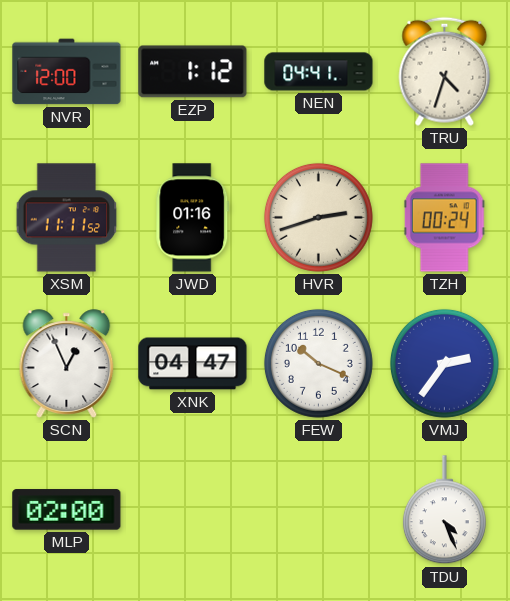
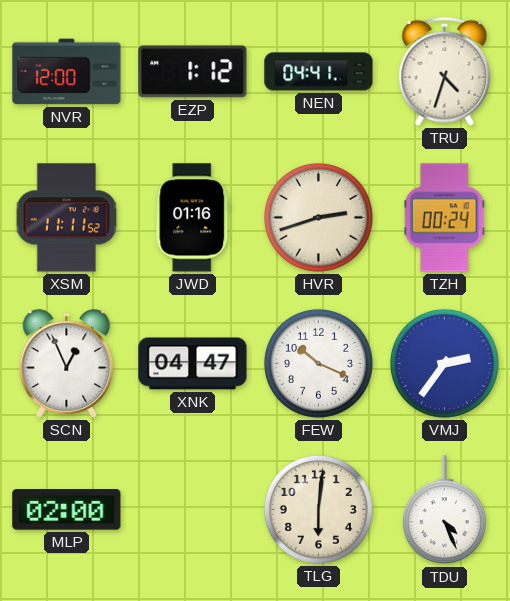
TLG: none -> 6:01
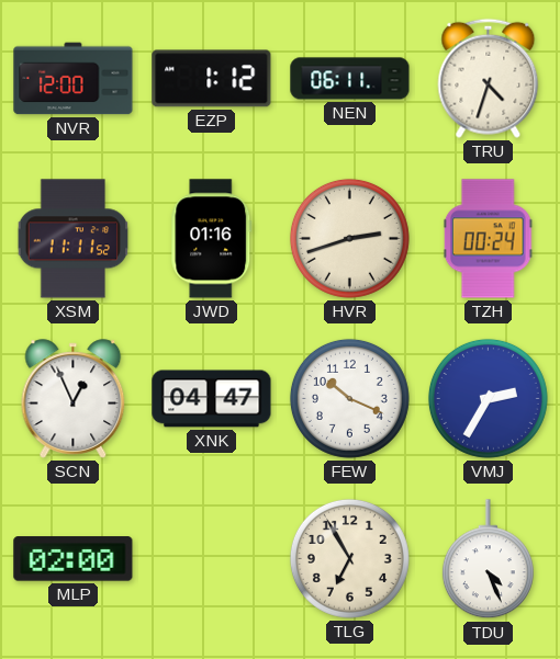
NEN: 04:41 -> 06:11
VMJ: 2:36 -> 2:35
TLG: 6:01 -> 6:55
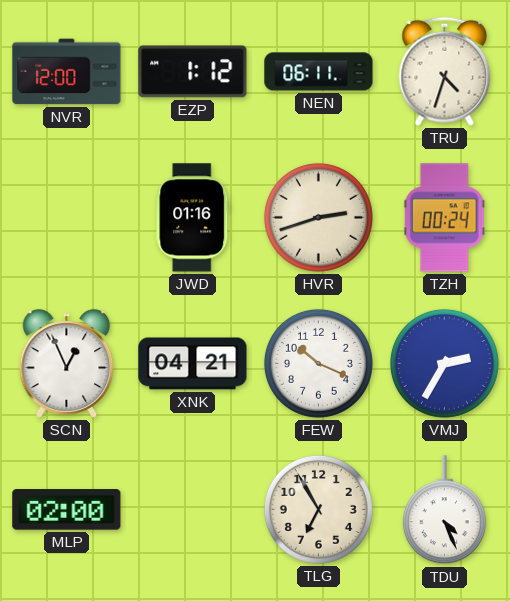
XSM: 11:11 -> none
XNK: 04:47 -> 04:21
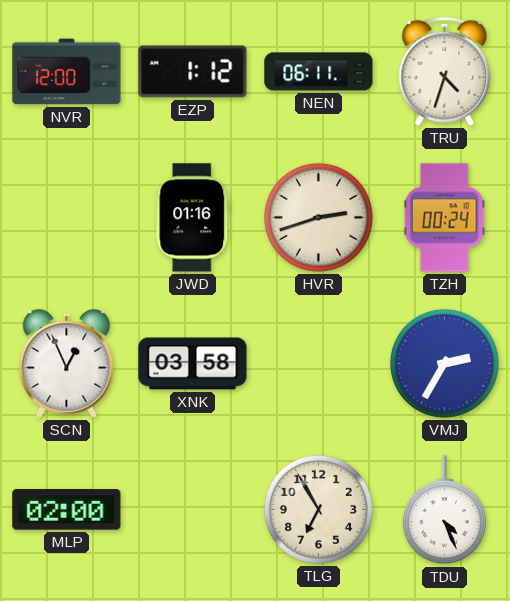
XNK: 04:21 -> 03:58
FEW: 10:19 -> none
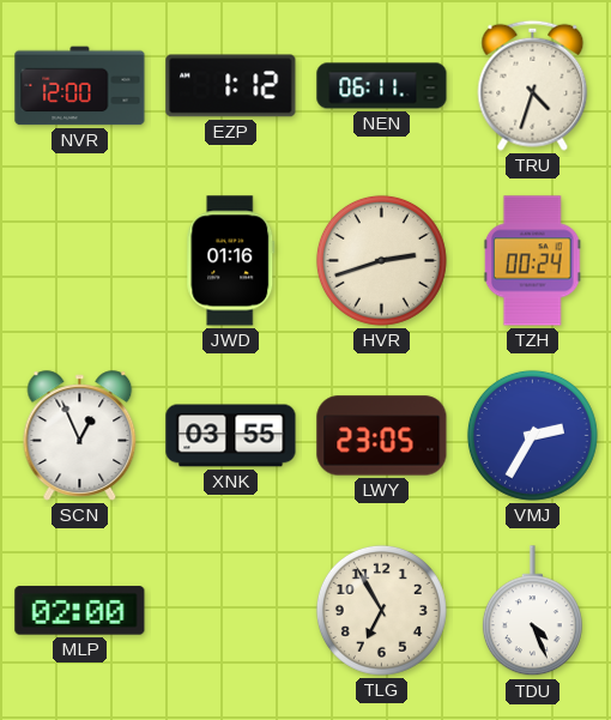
XNK: 03:58 -> 03:55
LWY: none -> 23:05
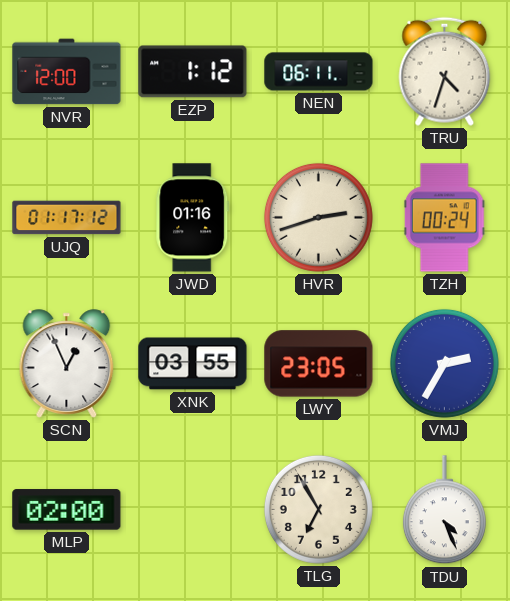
UJQ: none -> 01:17
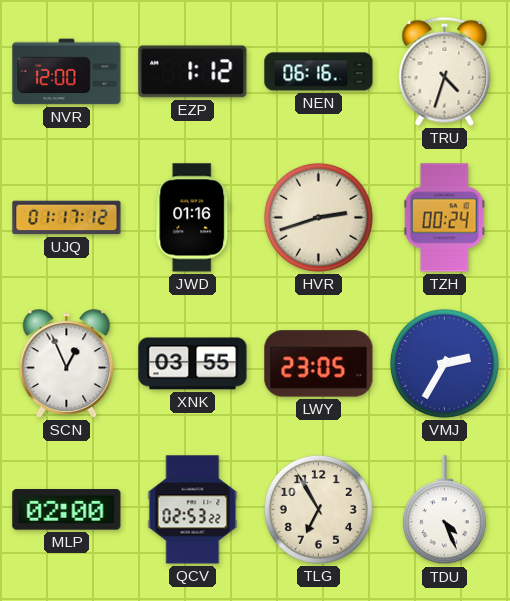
NEN: 06:11 -> 06:16
QCV: none -> 02:53
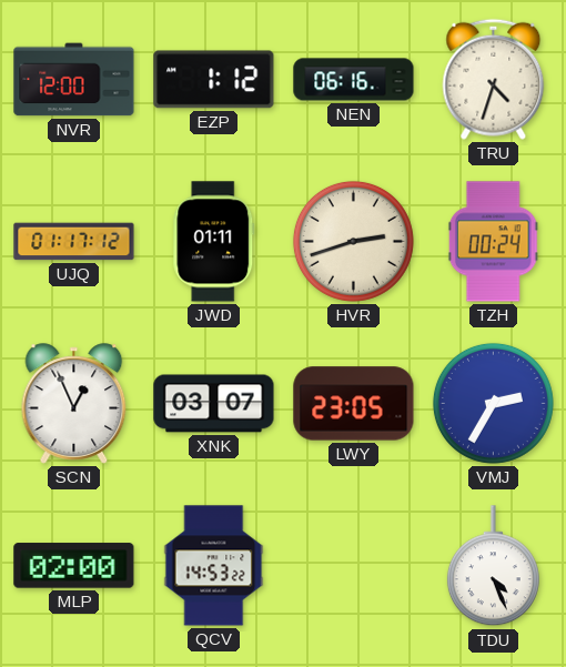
JWD: 01:16 -> 01:11
XNK: 03:55 -> 03:07
QCV: 02:53 -> 14:53
TLG: 6:55 -> none
